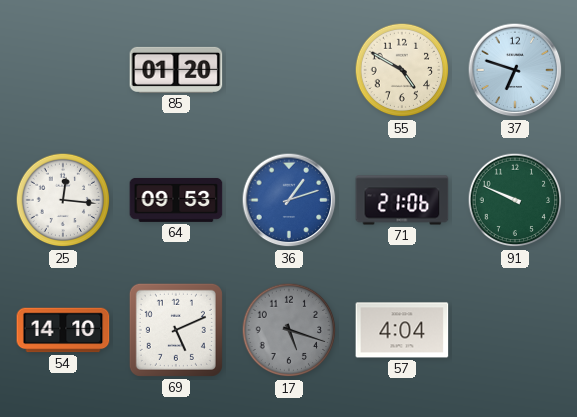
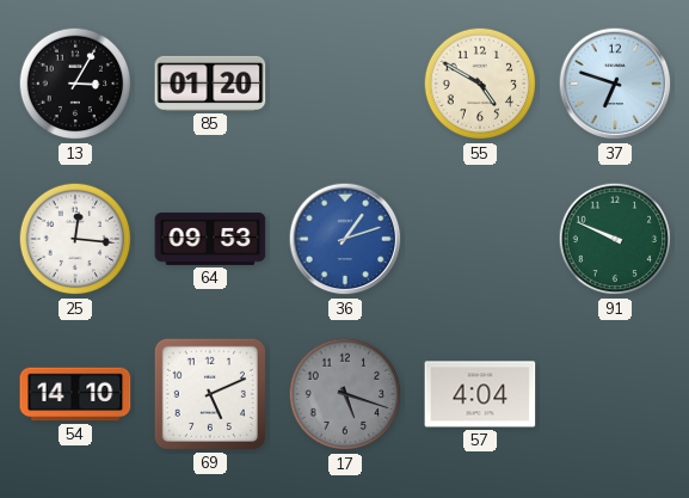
13: none -> 3:05
71: 21:06 -> none
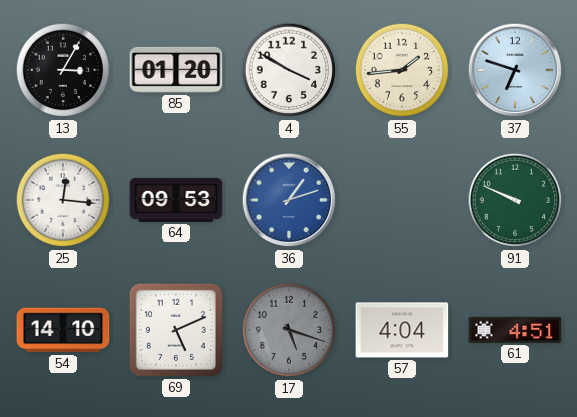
4: none -> 3:50
55: 4:50 -> 1:44
61: none -> 4:51
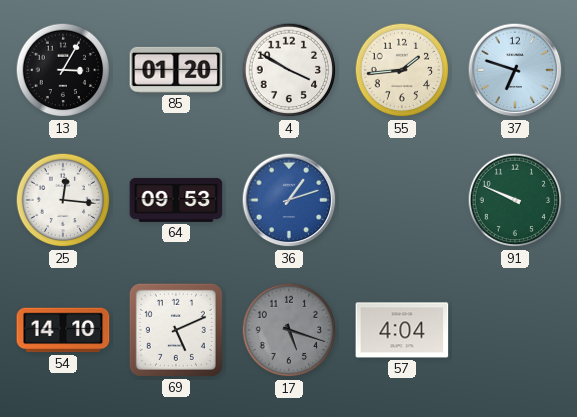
61: 4:51 -> none
